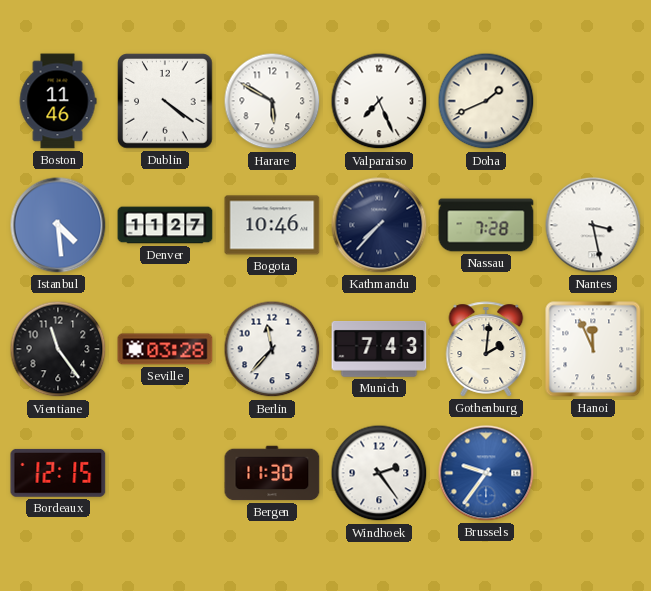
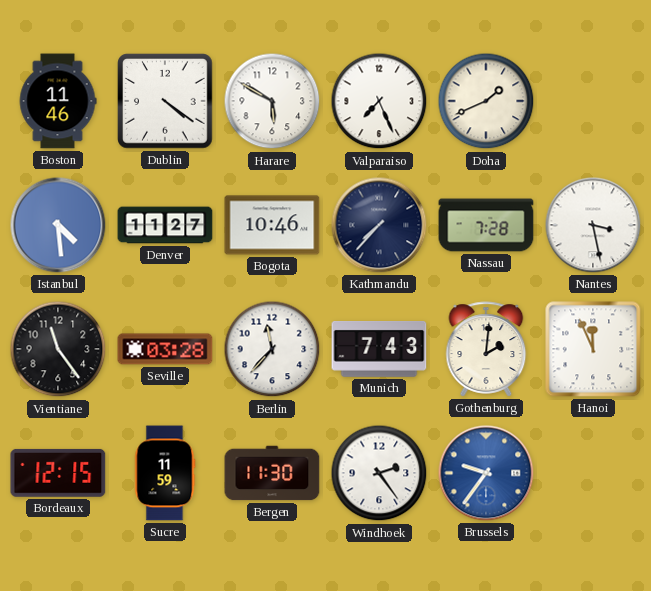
Sucre: none -> 11:59
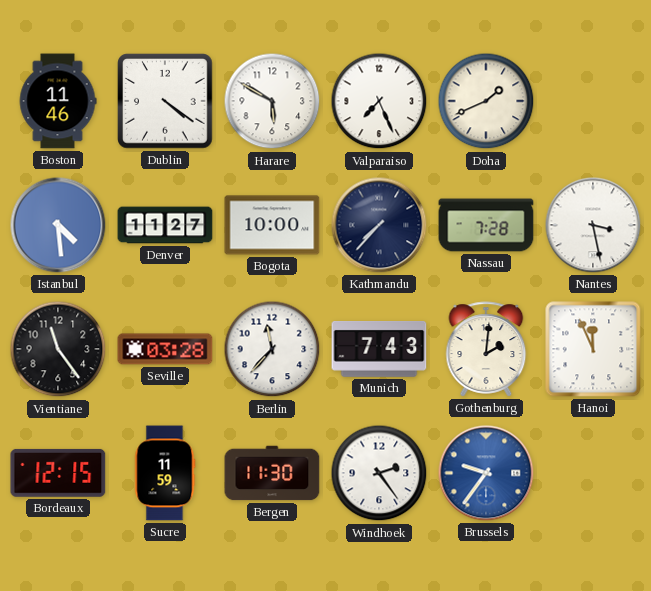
Bogota: 10:46 -> 10:00
